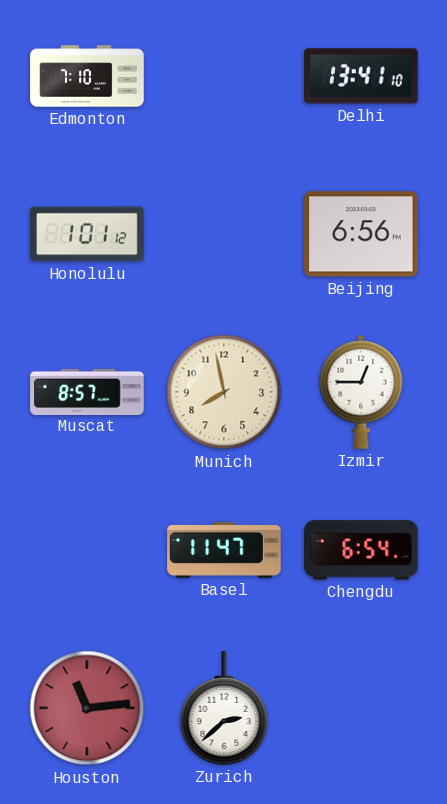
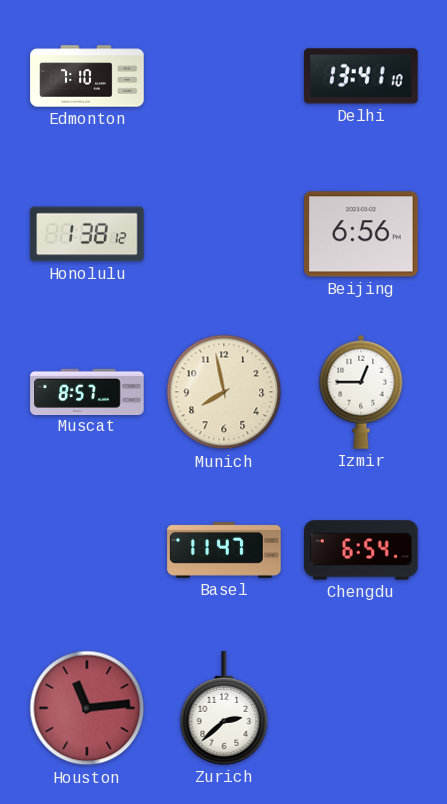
Honolulu: 1:01 -> 1:38
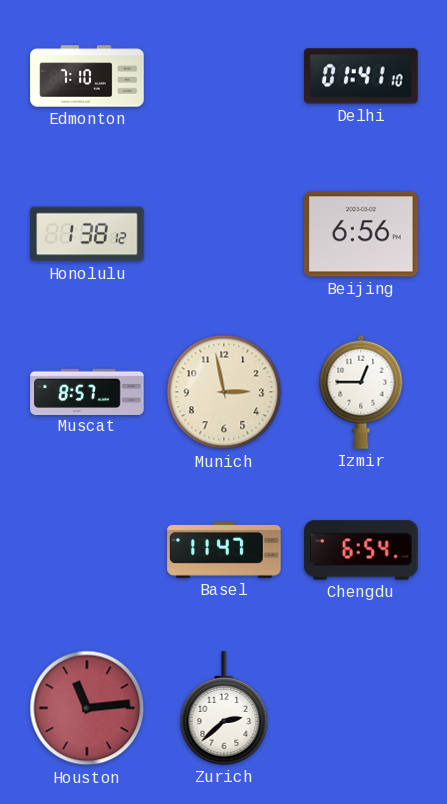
Delhi: 13:41 -> 01:41
Munich: 7:58 -> 2:58
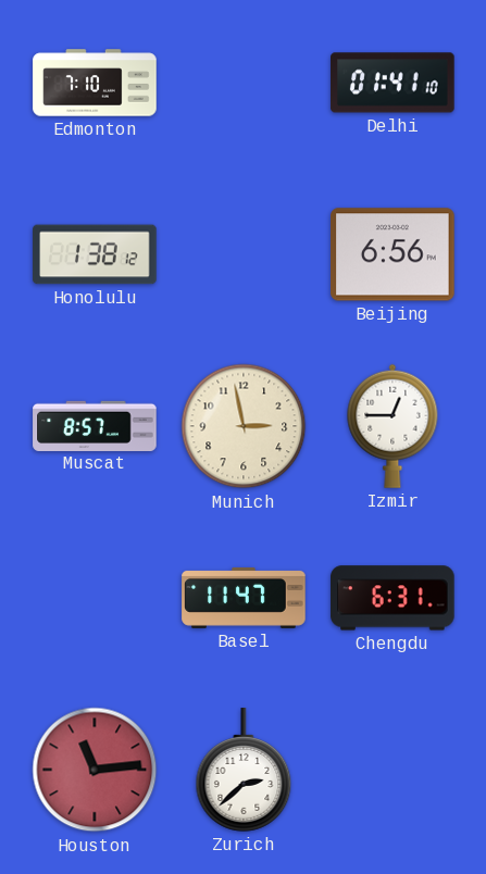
Chengdu: 6:54 -> 6:31
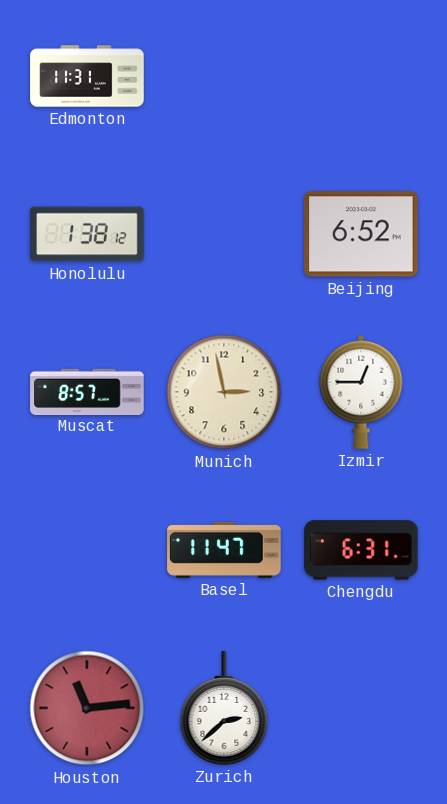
Edmonton: 7:10 -> 11:31
Delhi: 01:41 -> none
Beijing: 6:56 -> 6:52
